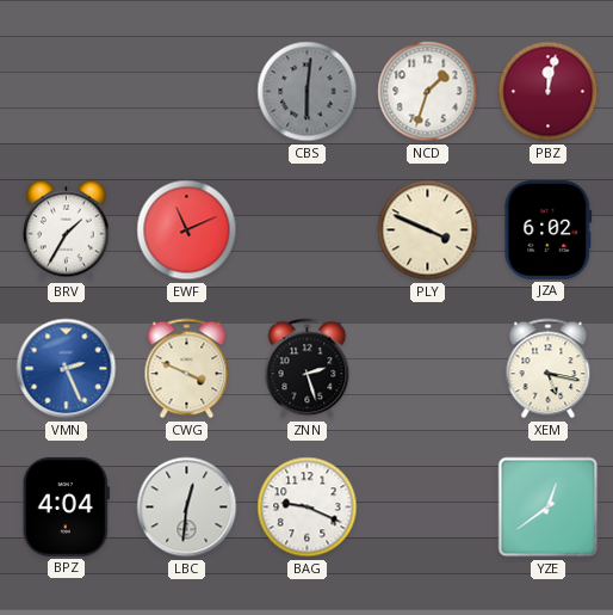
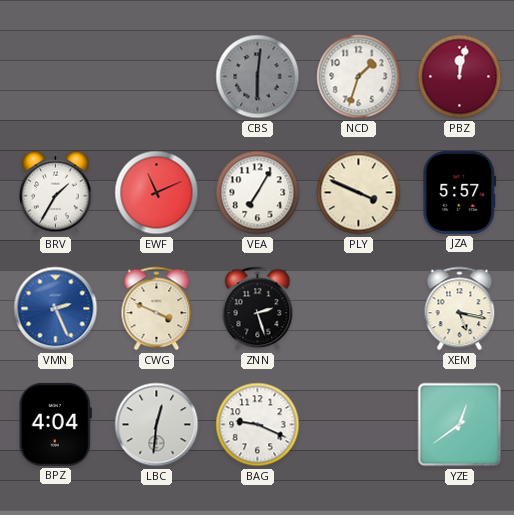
VEA: none -> 7:05
JZA: 6:02 -> 5:57
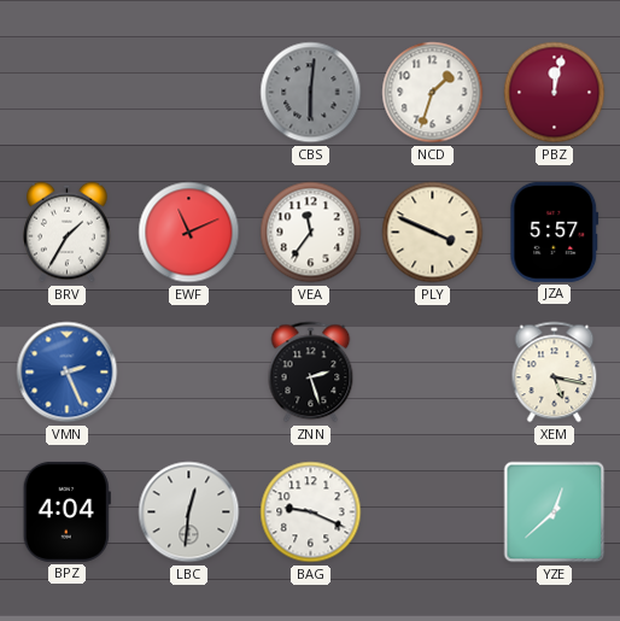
VEA: 7:05 -> 11:36
CWG: 3:49 -> none
YZE: 12:39 -> 12:38
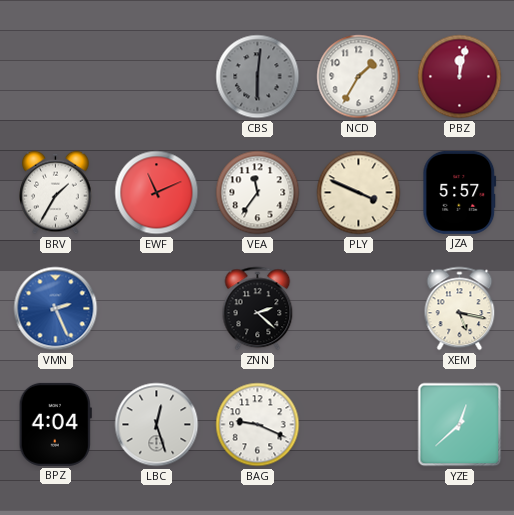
NCD: 1:33 -> 1:35
ZNN: 2:27 -> 2:22
LBC: 12:31 -> 12:27
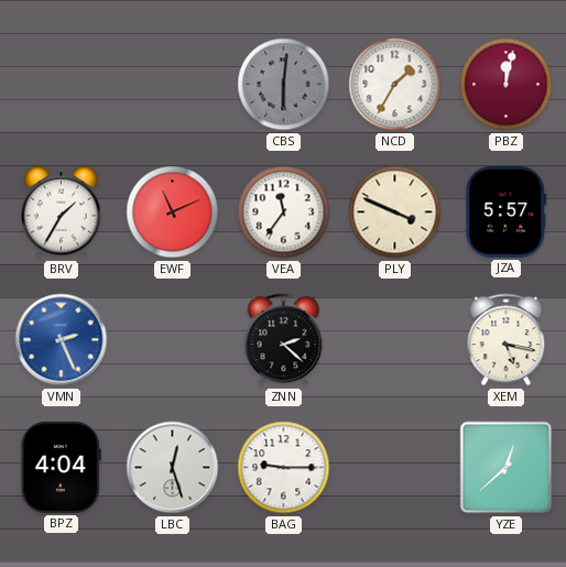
BAG: 9:19 -> 9:15
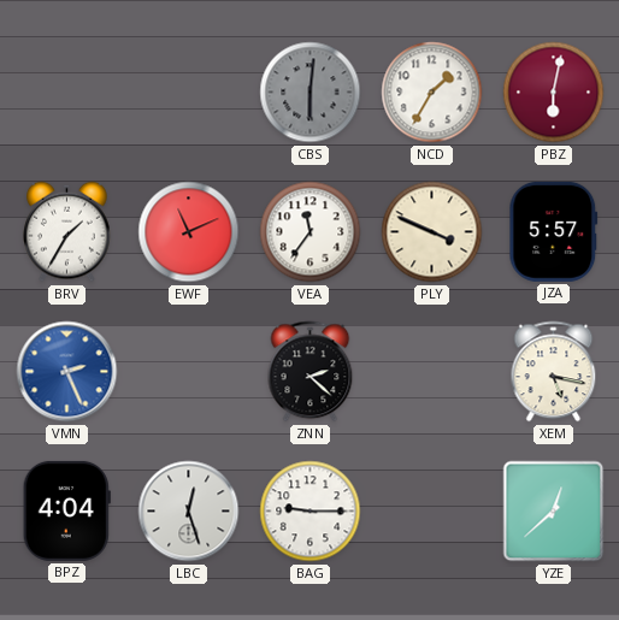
PBZ: 12:02 -> 6:02
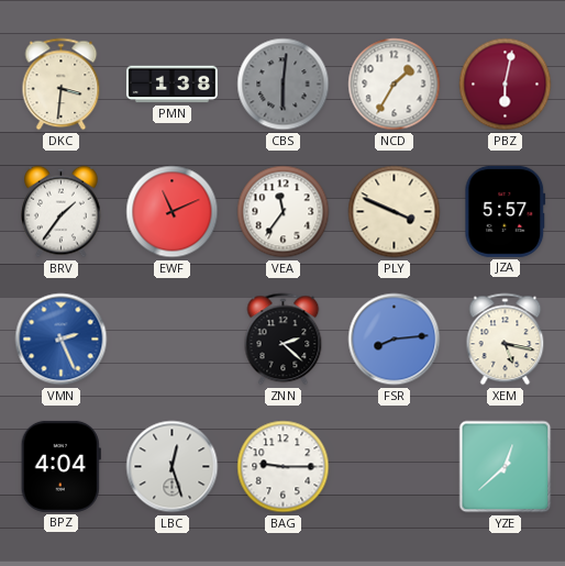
DKC: none -> 3:31
PMN: none -> 1:38
BRV: 1:35 -> 1:36
FSR: none -> 8:14
